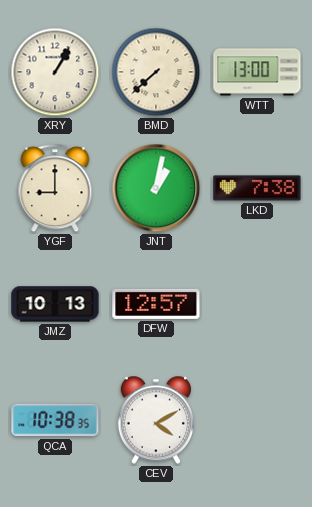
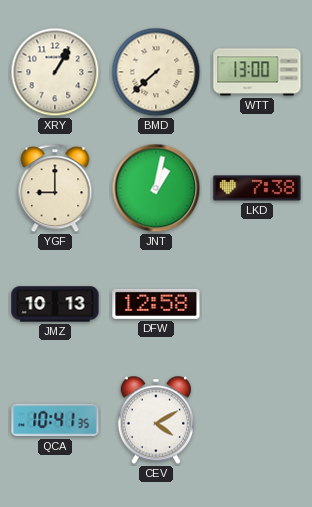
DFW: 12:57 -> 12:58
QCA: 10:38 -> 10:41
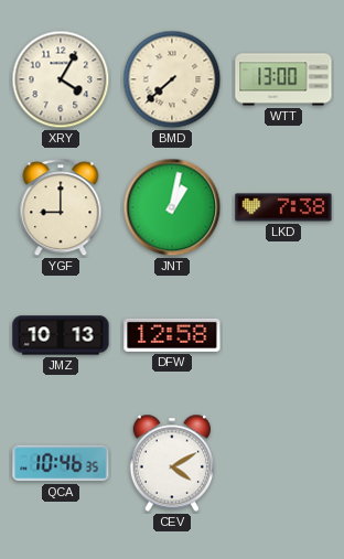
XRY: 1:05 -> 4:05
QCA: 10:41 -> 10:46
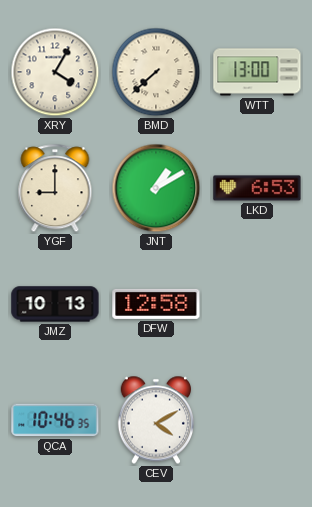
JNT: 1:02 -> 1:10
LKD: 7:38 -> 6:53
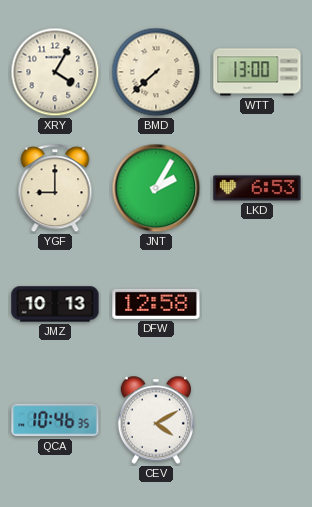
JNT: 1:10 -> 2:05
